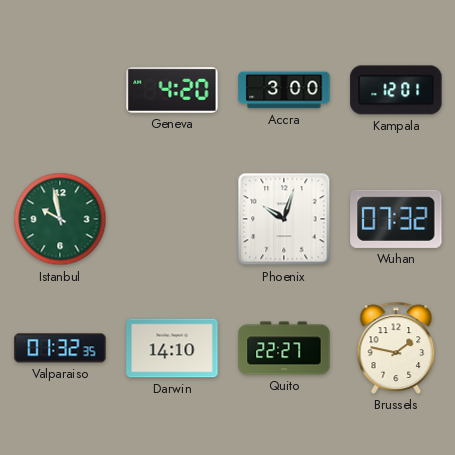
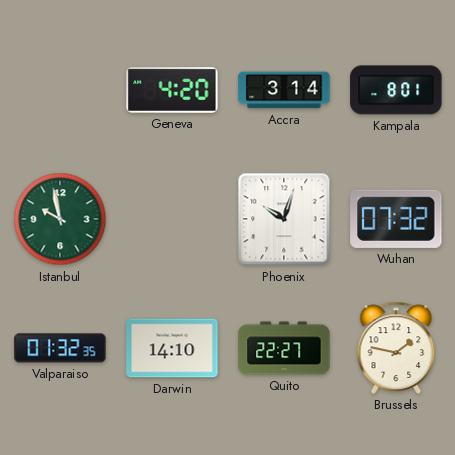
Accra: 3:00 -> 3:14
Kampala: 12:01 -> 8:01
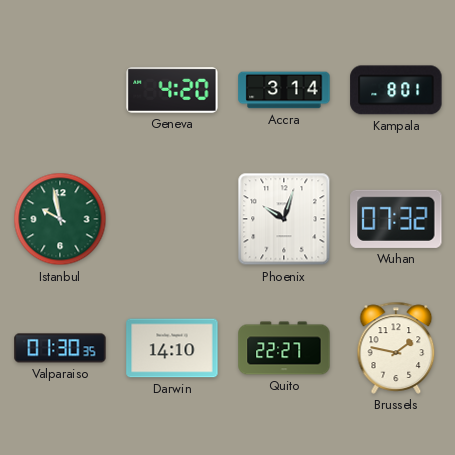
Valparaiso: 01:32 -> 01:30
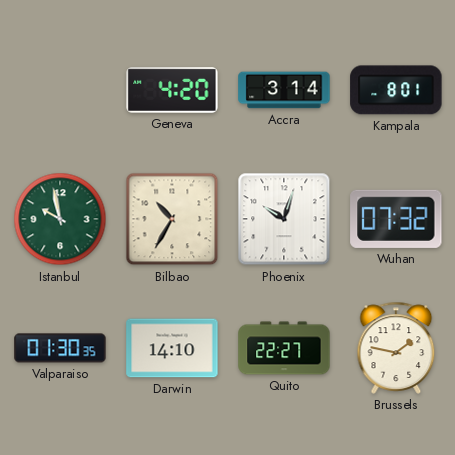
Bilbao: none -> 10:35
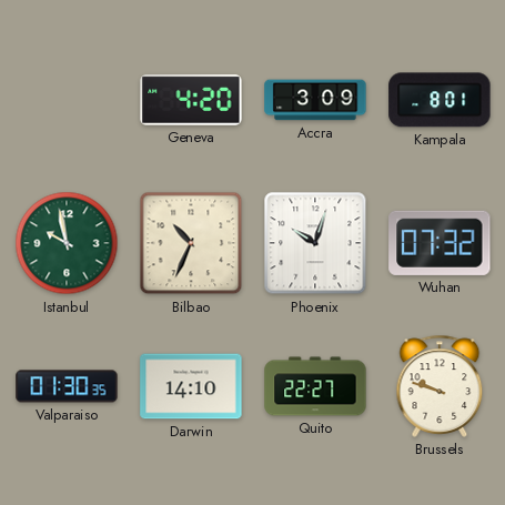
Accra: 3:14 -> 3:09
Bilbao: 10:35 -> 10:34
Brussels: 1:47 -> 9:48
